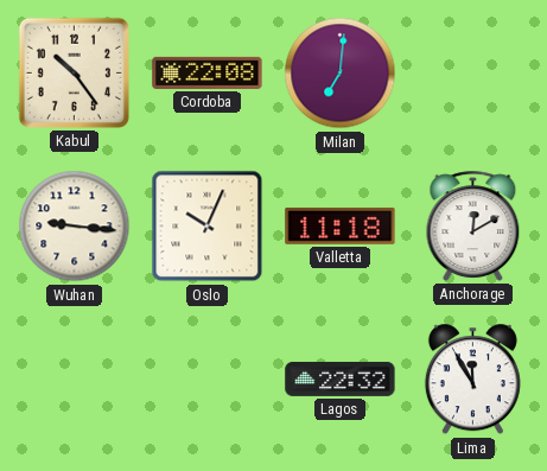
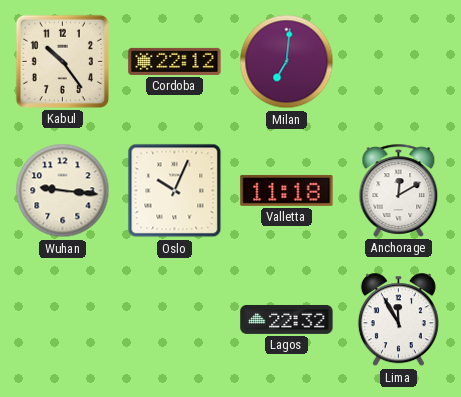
Cordoba: 22:08 -> 22:12
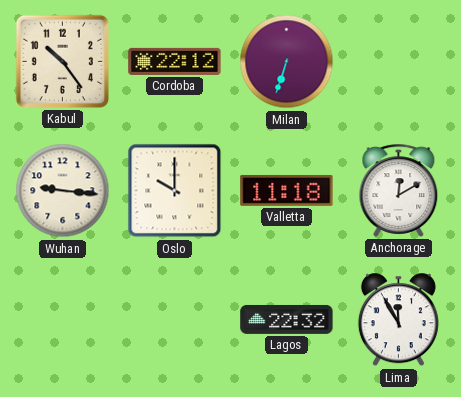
Milan: 7:01 -> 6:33
Oslo: 10:04 -> 10:00
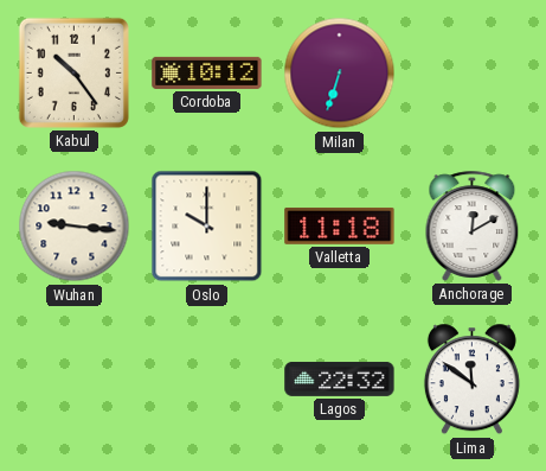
Cordoba: 22:12 -> 10:12
Lima: 11:55 -> 11:51
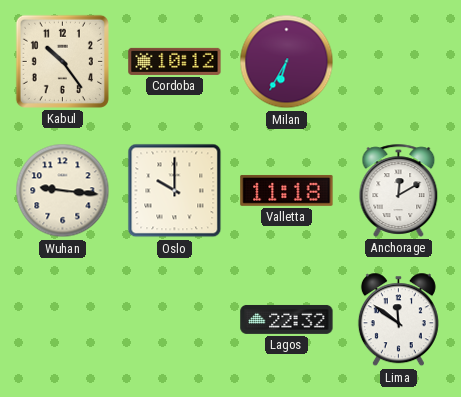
Milan: 6:33 -> 6:35
